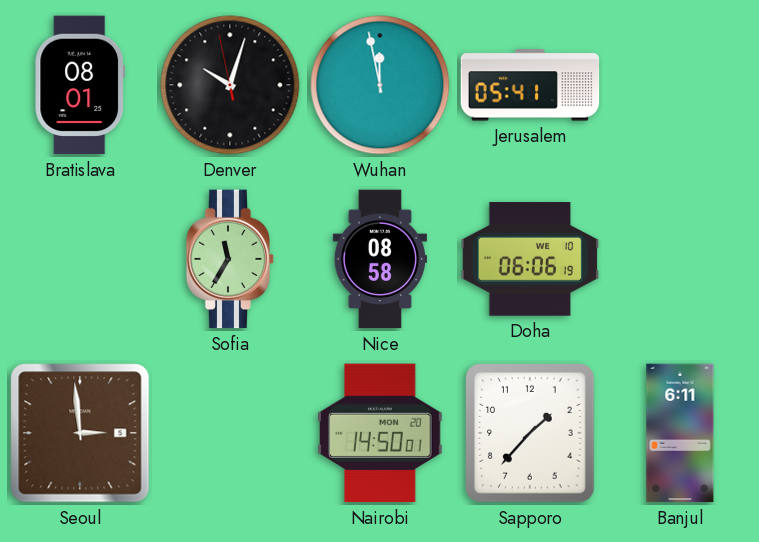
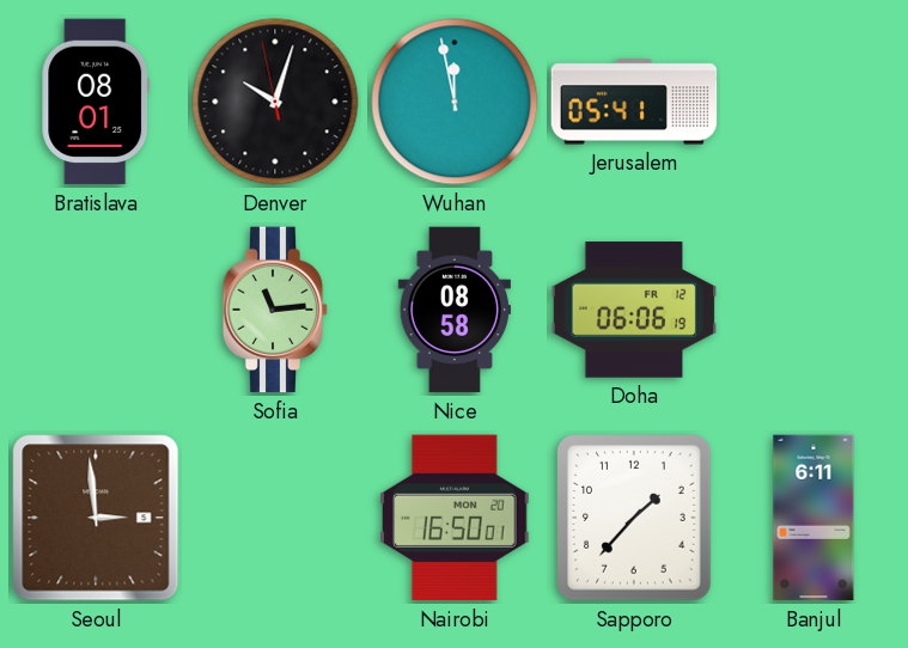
Sofia: 11:35 -> 11:14
Doha date: WE 10 -> FR 12
Nairobi: 14:50 -> 16:50
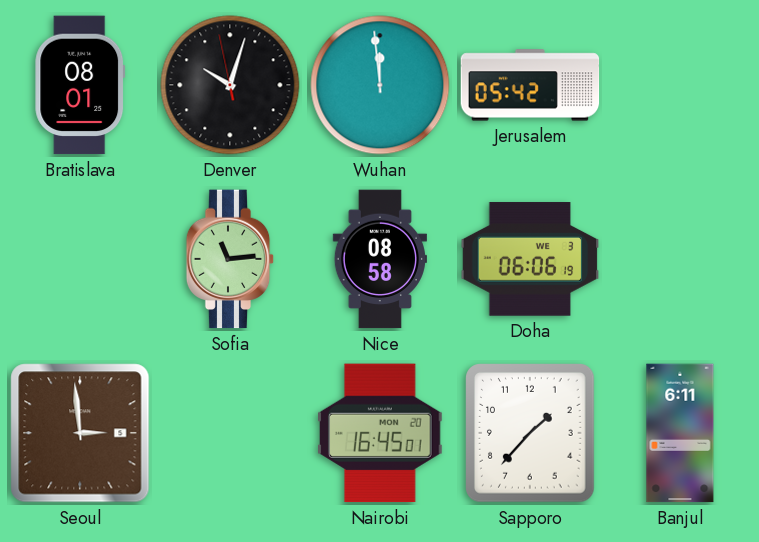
Wuhan: 11:58 -> 11:59
Jerusalem: 05:41 -> 05:42
Doha date: FR 12 -> WE 3
Nairobi: 16:50 -> 16:45
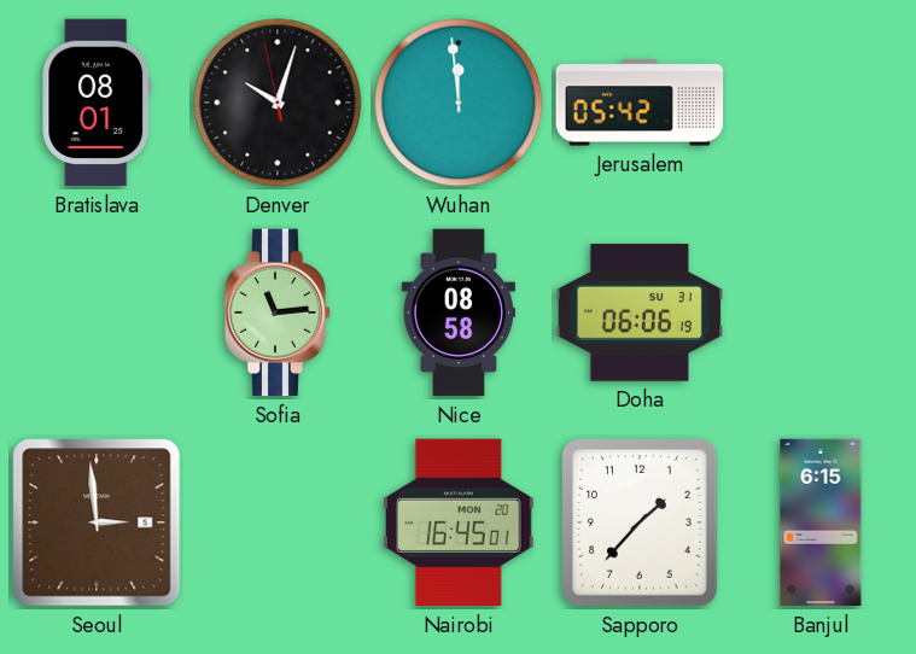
Doha date: WE 3 -> SU 31
Banjul: 6:11 -> 6:15
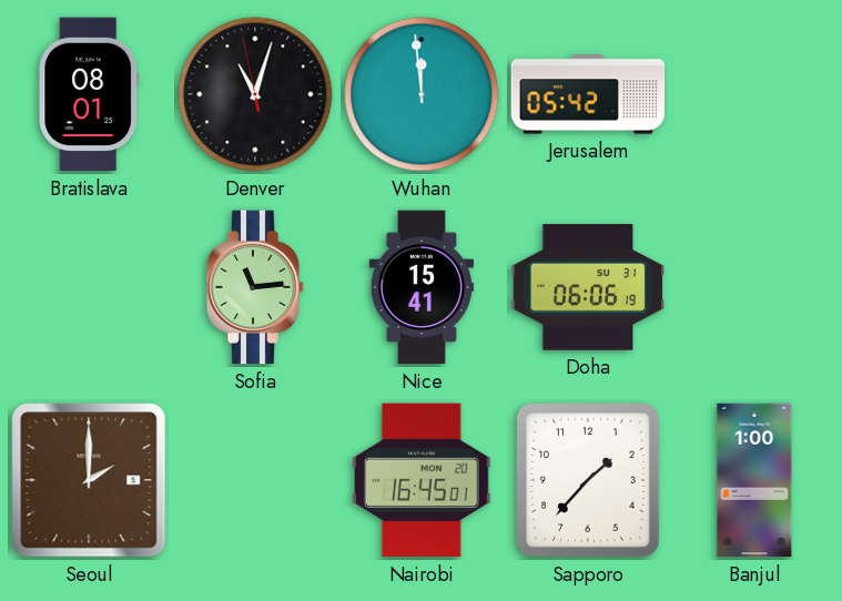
Denver: 10:02 -> 11:02
Nice: 08:58 -> 15:41
Seoul: 2:59 -> 2:00
Banjul: 6:15 -> 1:00
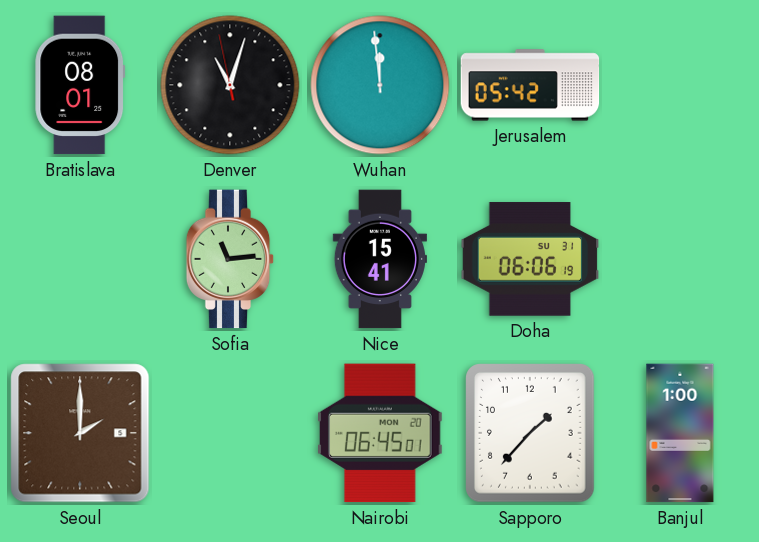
Nairobi: 16:45 -> 06:45
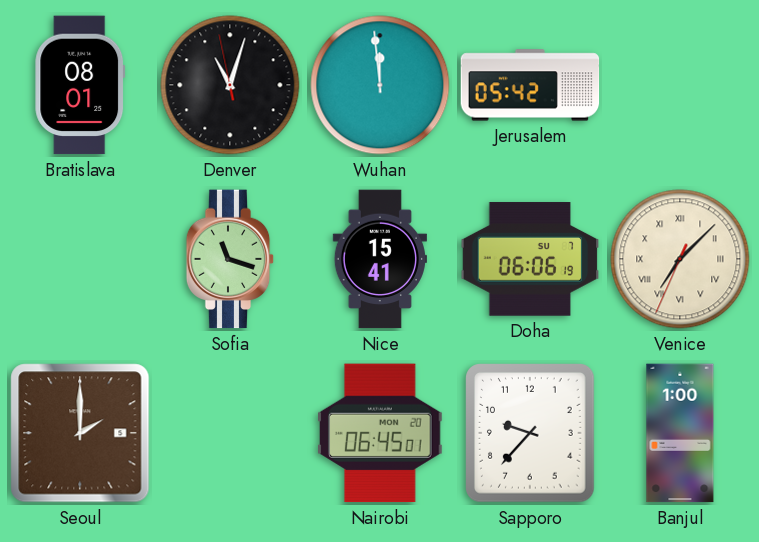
Sofia: 11:14 -> 11:18
Doha date: SU 31 -> SU 7
Venice: none -> 7:07
Sapporo: 1:37 -> 9:37
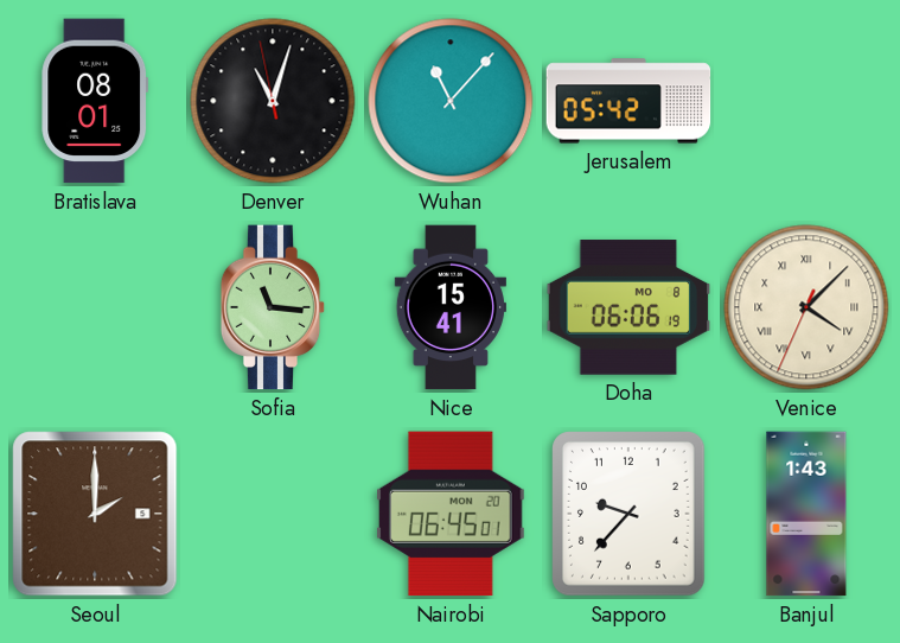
Wuhan: 11:59 -> 11:07
Sofia: 11:18 -> 11:16
Doha date: SU 7 -> MO 8
Venice: 7:07 -> 4:07
Banjul: 1:00 -> 1:43
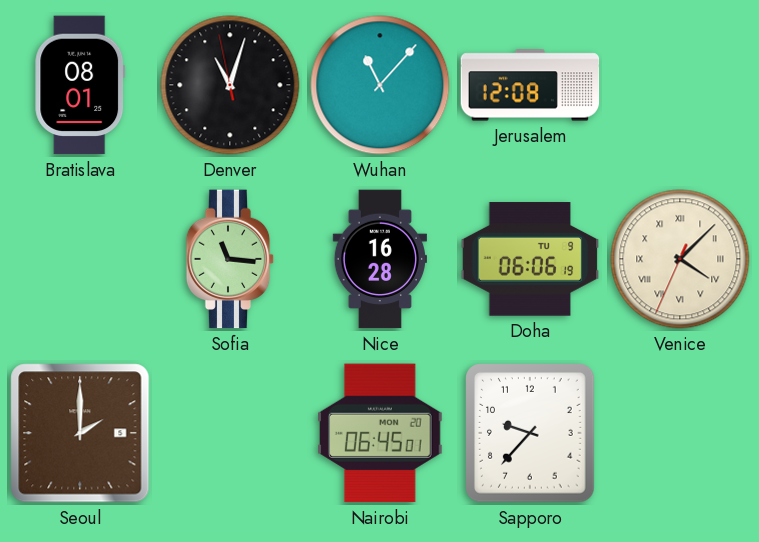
Jerusalem: 05:42 -> 12:08
Nice: 15:41 -> 16:28
Doha date: MO 8 -> TU 9
Banjul: 1:43 -> none
